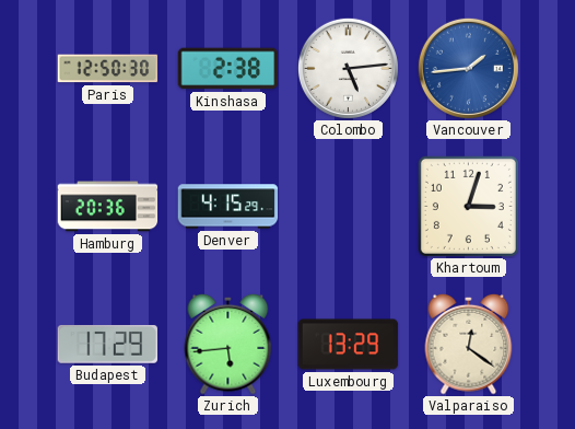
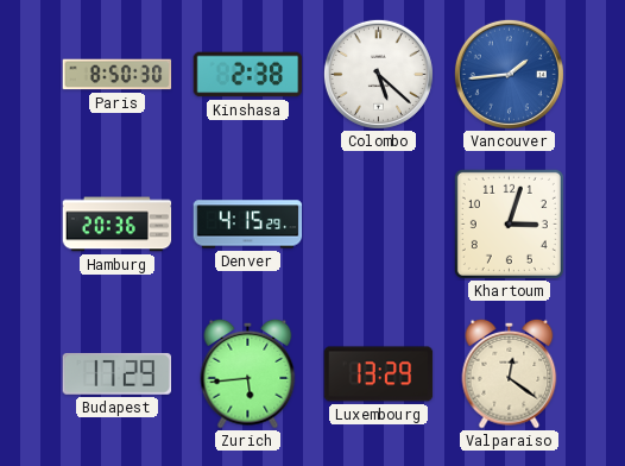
Paris: 12:50 -> 8:50
Colombo: 5:14 -> 5:22
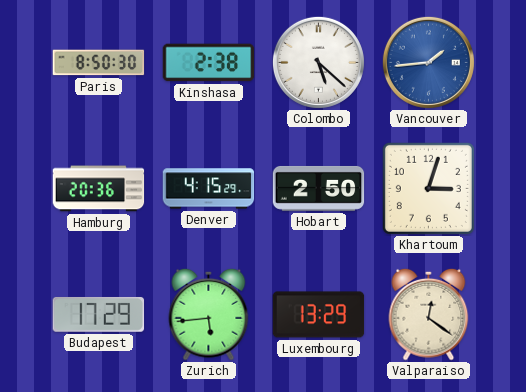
Hobart: none -> 2:50
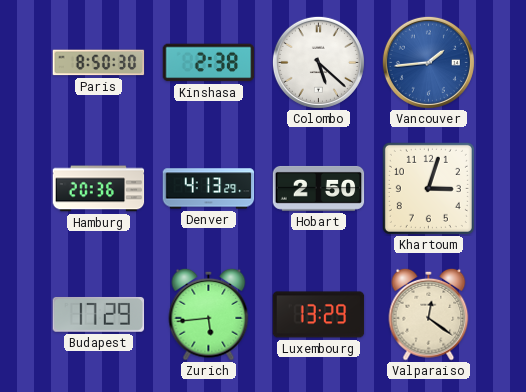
Denver: 4:15 -> 4:13
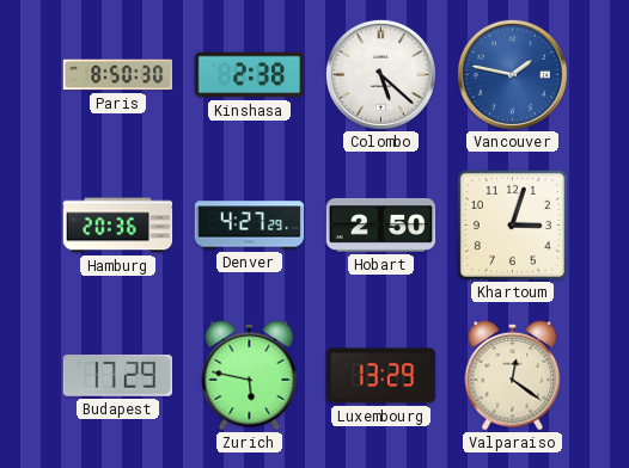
Vancouver: 1:44 -> 1:47
Denver: 4:13 -> 4:27
Zurich: 5:44 -> 5:47
